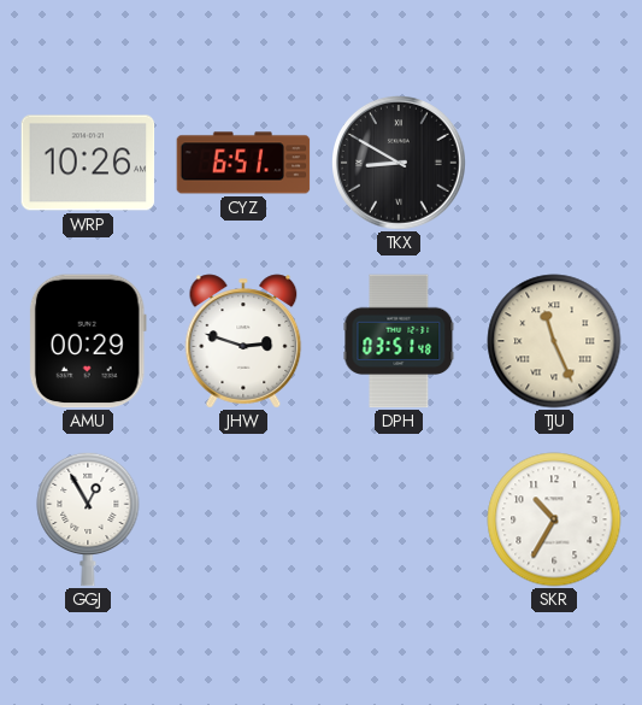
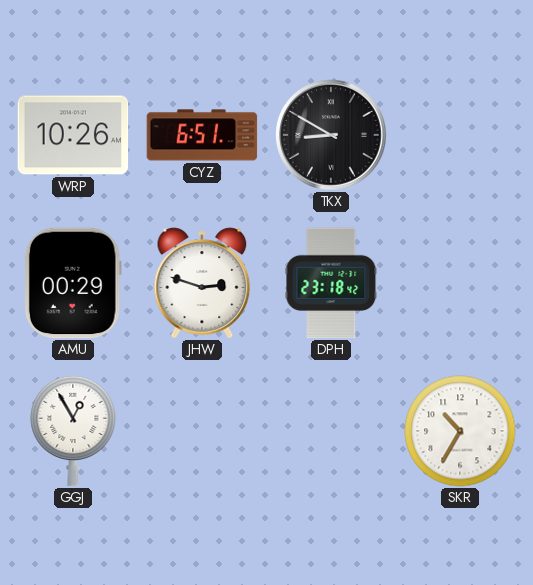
DPH: 03:51 -> 23:18
TJU: 11:26 -> none
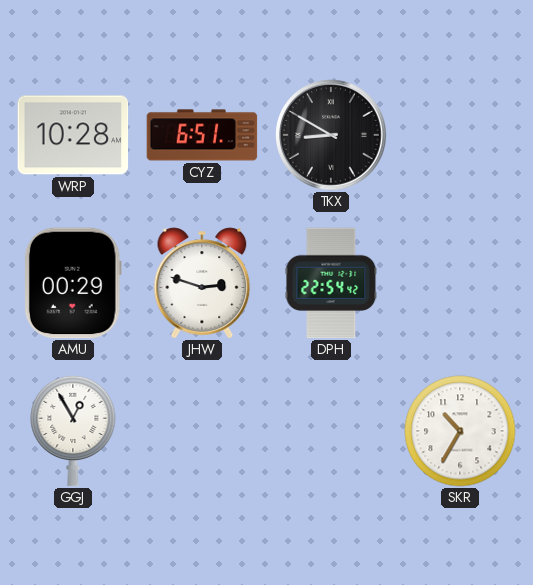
WRP: 10:26 -> 10:28
DPH: 23:18 -> 22:54
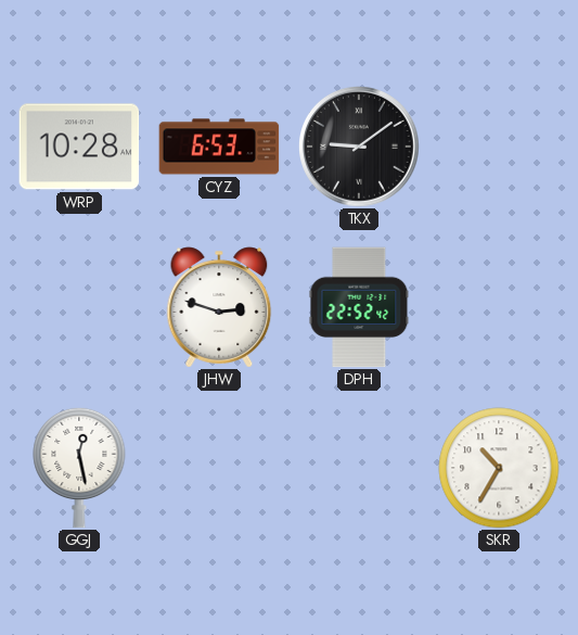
CYZ: 6:51 -> 6:53
TKX: 8:50 -> 9:09
AMU: 00:29 -> none
DPH: 22:54 -> 22:52
GGJ: 12:55 -> 12:28
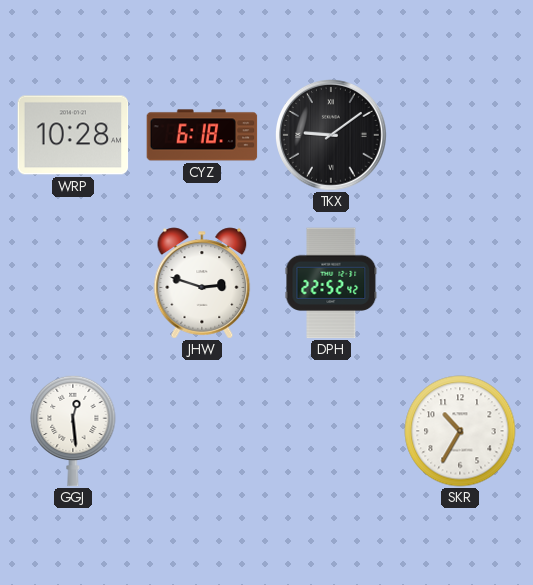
CYZ: 6:53 -> 6:18
GGJ: 12:28 -> 12:29
